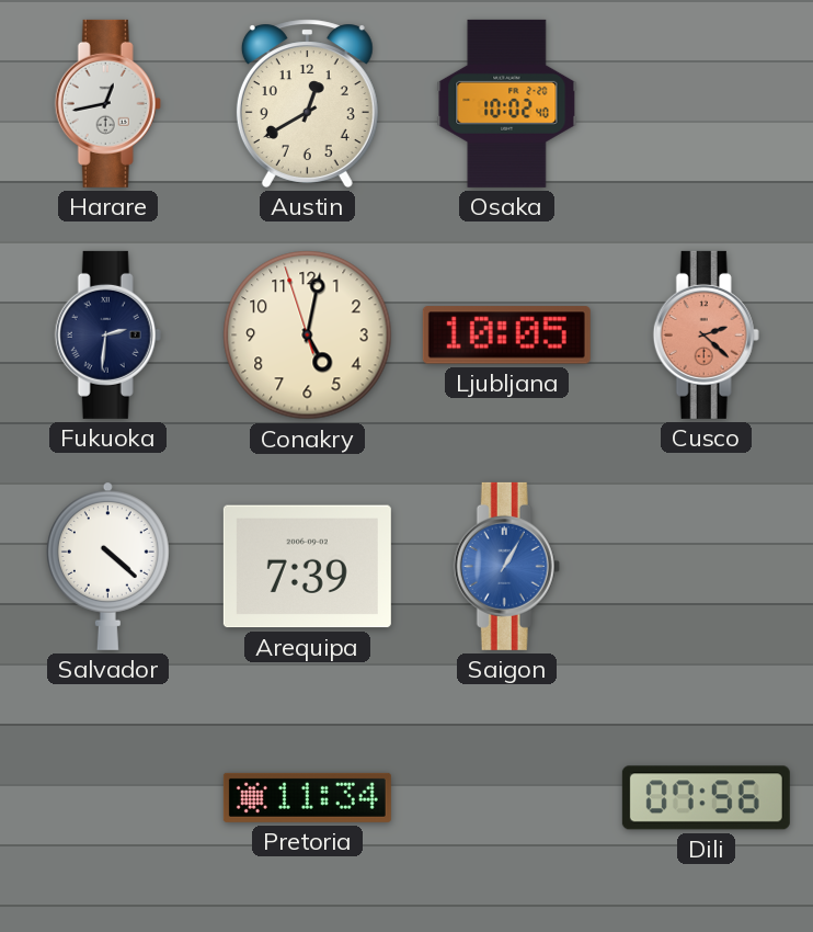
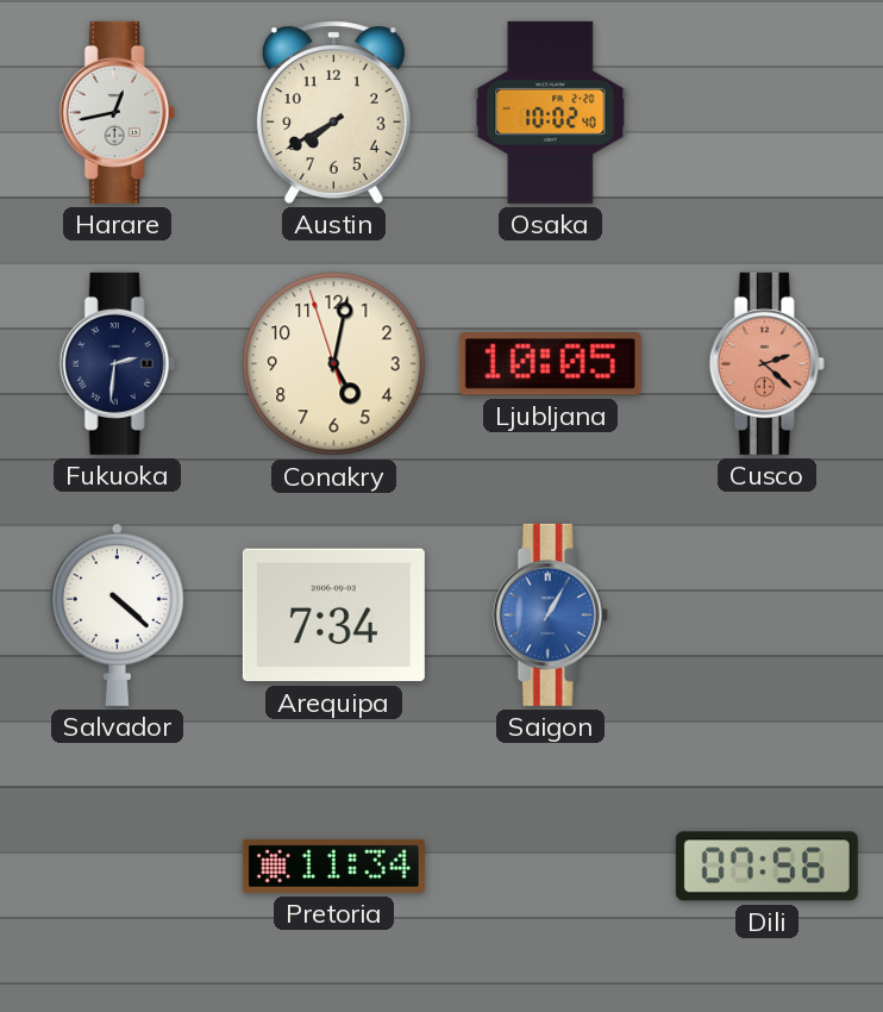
Austin: 12:40 -> 7:40
Arequipa: 7:39 -> 7:34
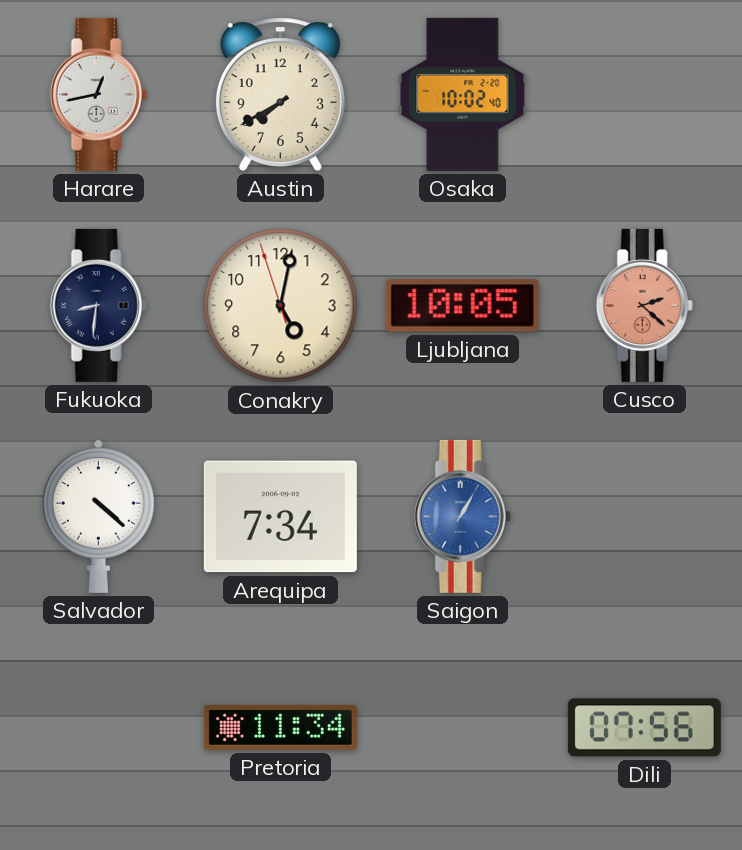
Fukuoka: 2:31 -> 8:31
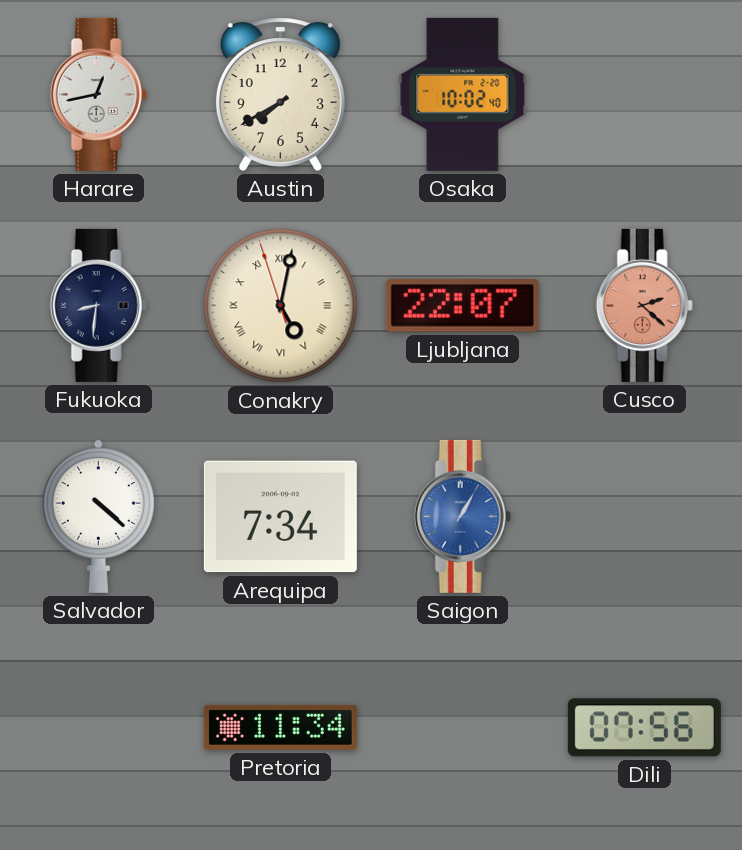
Conakry numerals: Arabic -> Roman
Ljubljana: 10:05 -> 22:07
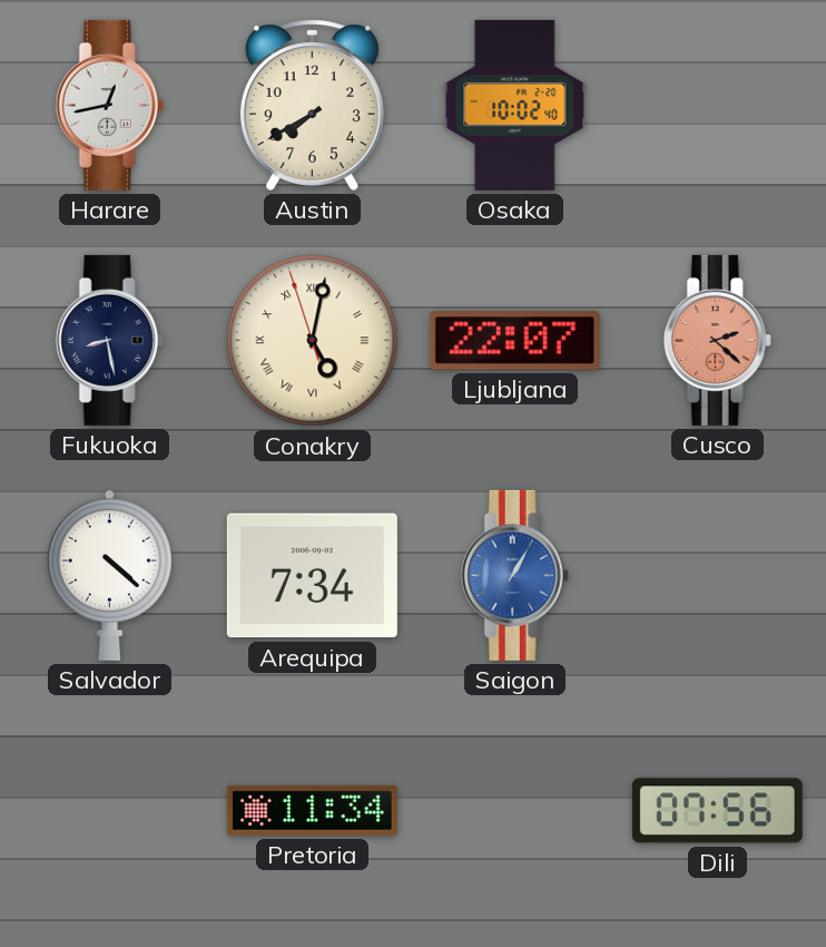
Fukuoka: 8:31 -> 8:28
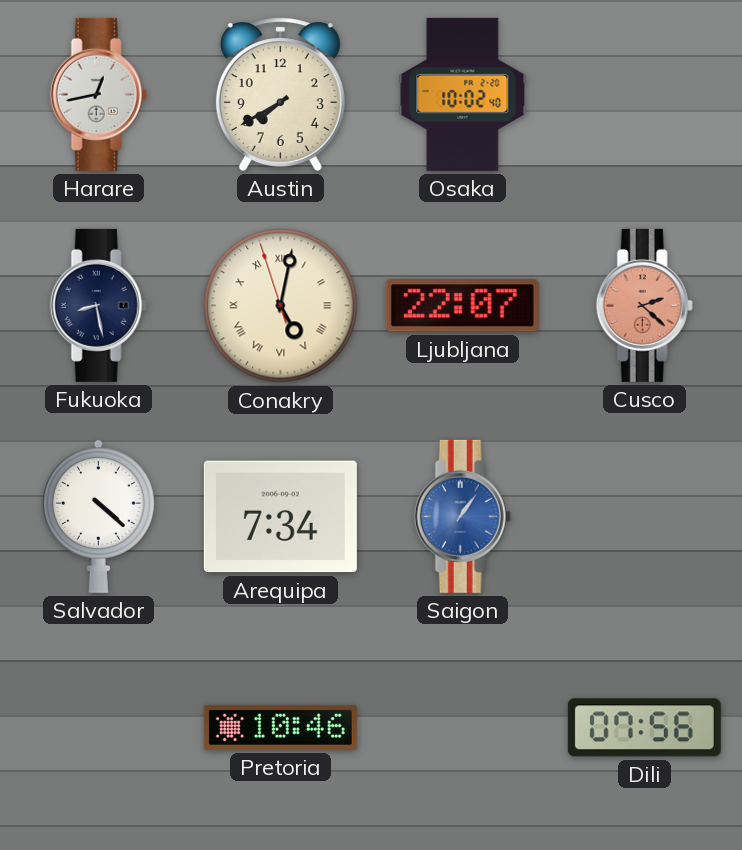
Saigon: 1:05 -> 1:06
Pretoria: 11:34 -> 10:46
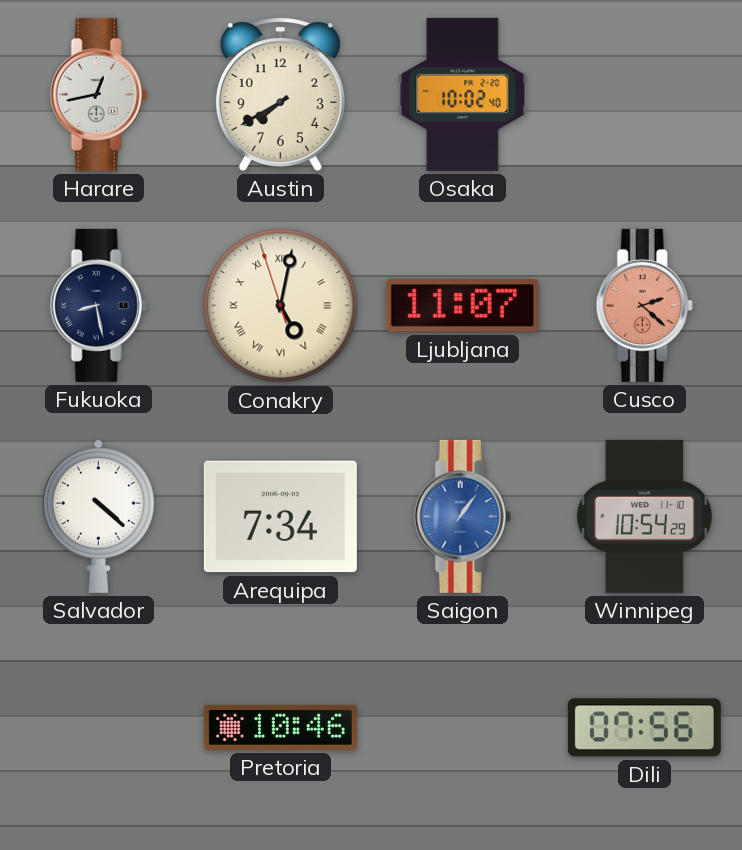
Ljubljana: 22:07 -> 11:07
Winnipeg: none -> 10:54
